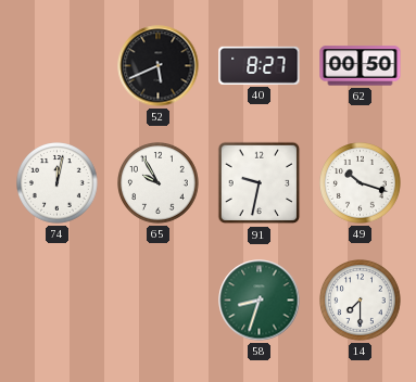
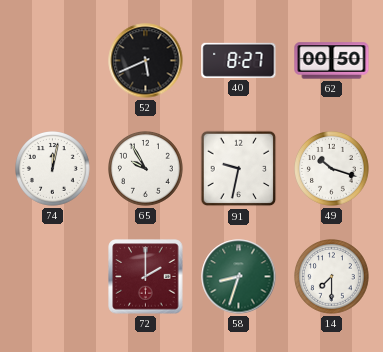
72: none -> 2:00
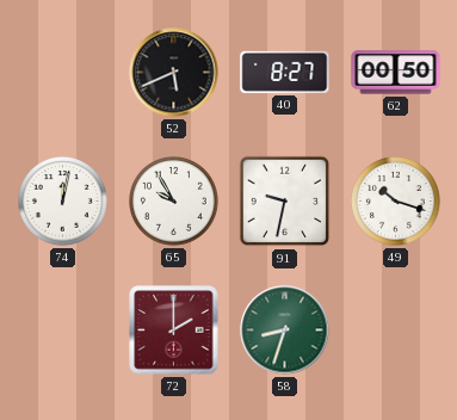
14: 7:30 -> none
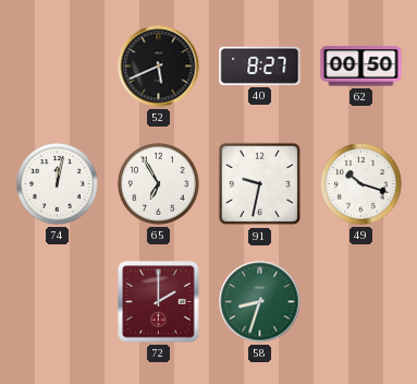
65: 9:55 -> 6:55
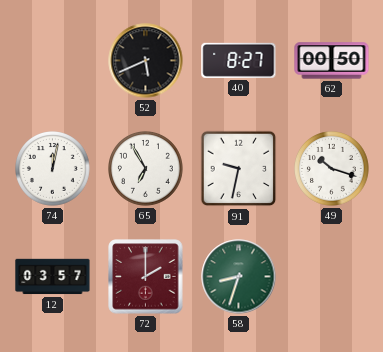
12: none -> 03:57
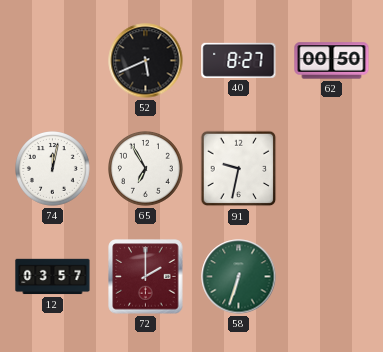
49: 10:18 -> none
58: 8:33 -> 6:33
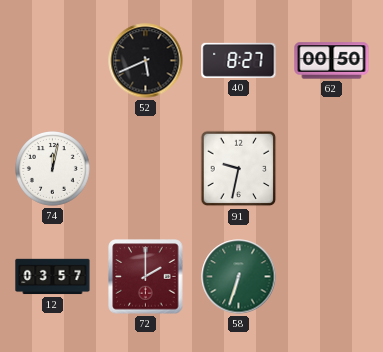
65: 6:55 -> none
